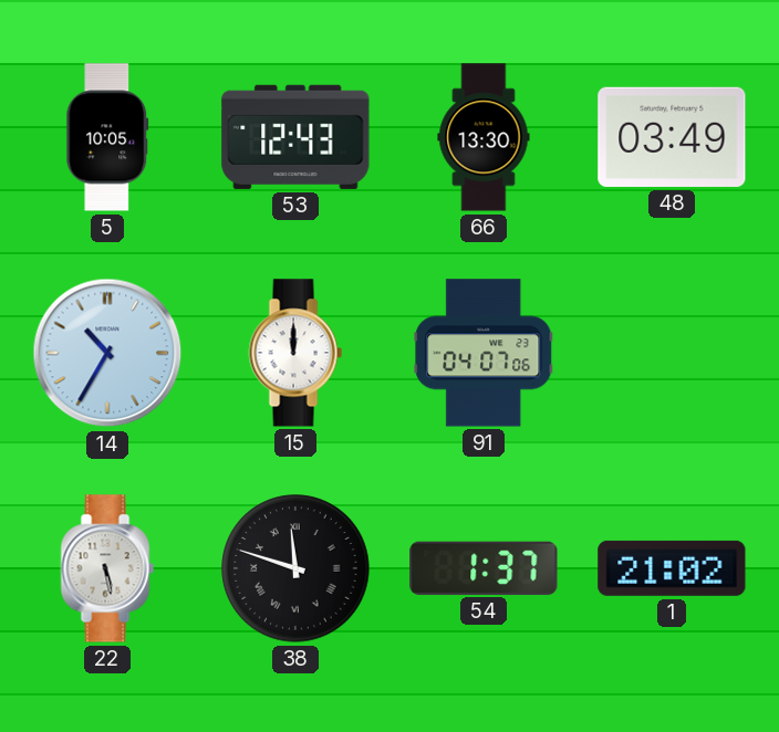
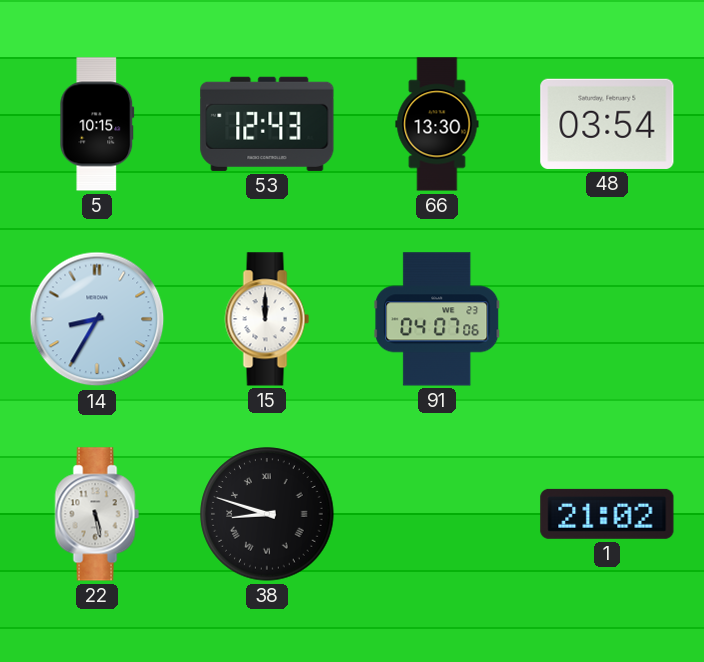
5: 10:05 -> 10:15
48: 03:49 -> 03:54
14: 10:35 -> 8:35
38: 11:48 -> 8:48
54: 1:37 -> none
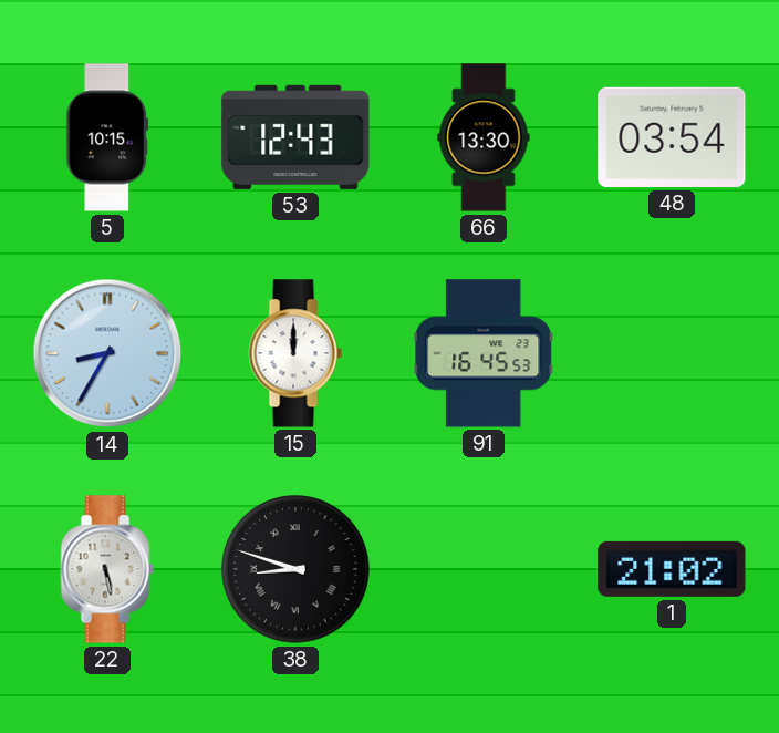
91: 04:07 -> 16:45
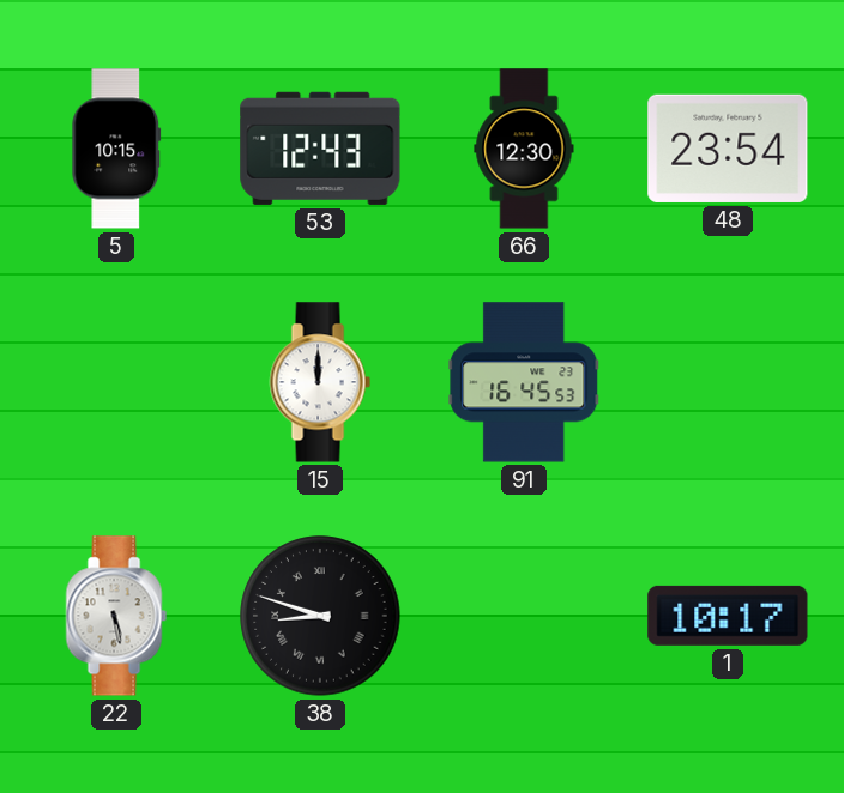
66: 13:30 -> 12:30
48: 03:54 -> 23:54
14: 8:35 -> none
1: 21:02 -> 10:17
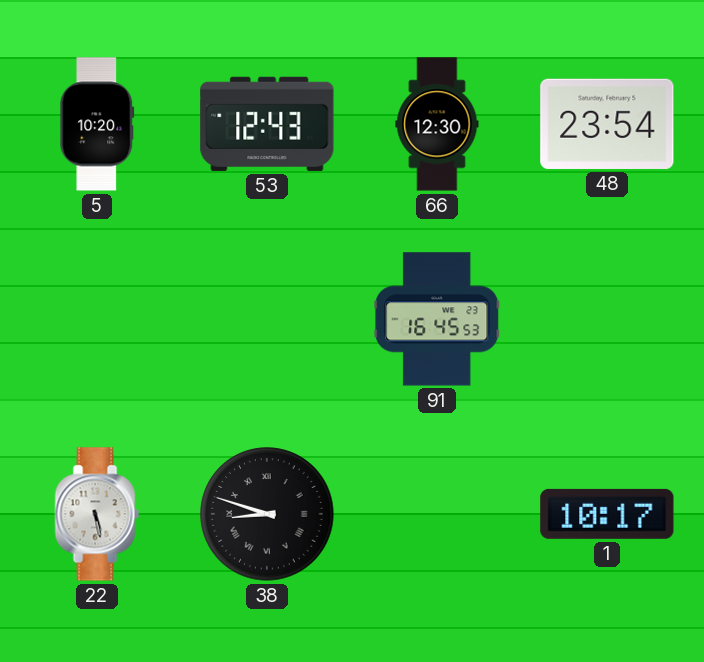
5: 10:15 -> 10:20
15: 12:00 -> none
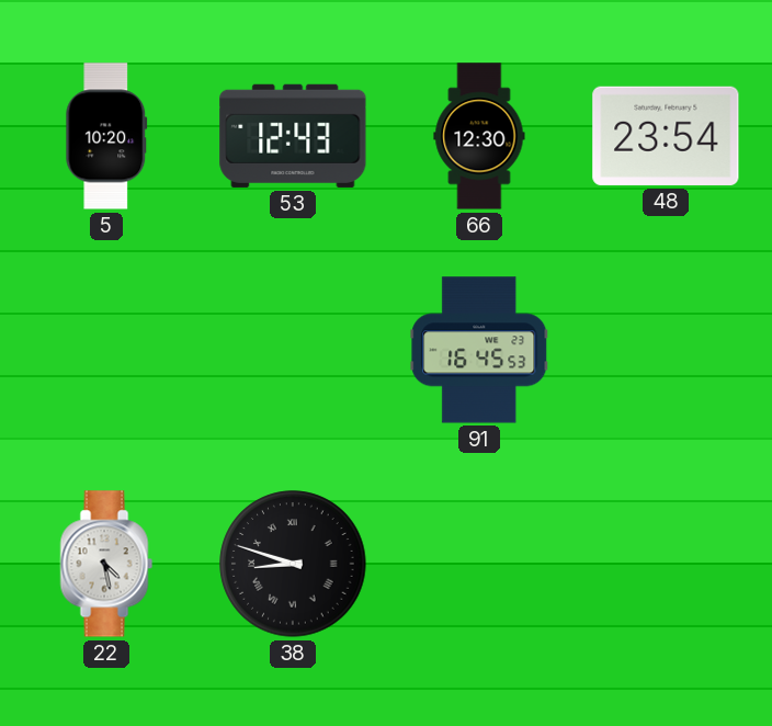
22: 5:28 -> 4:28
1: 10:17 -> none
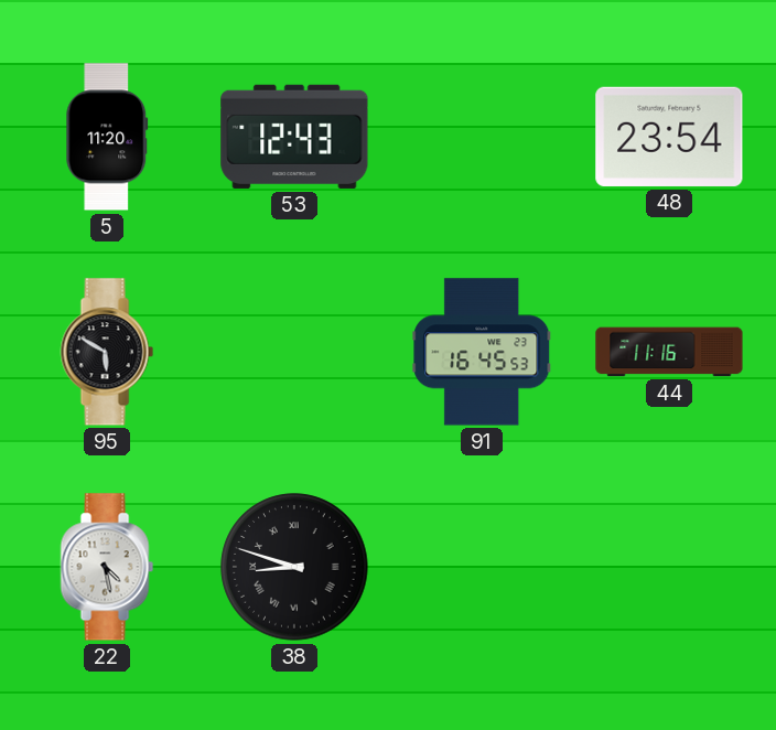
5: 10:20 -> 11:20
66: 12:30 -> none
95: none -> 5:50
44: none -> 11:16
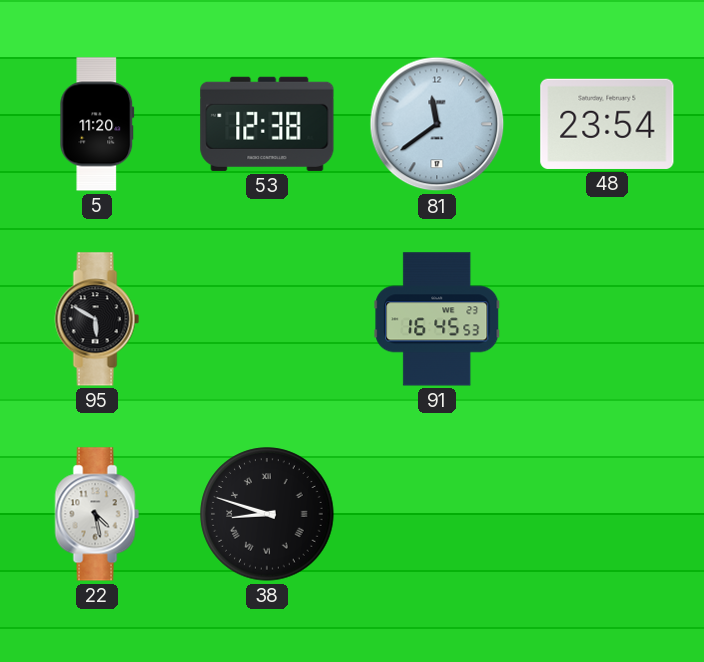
53: 12:43 -> 12:38
81: none -> 11:39
44: 11:16 -> none
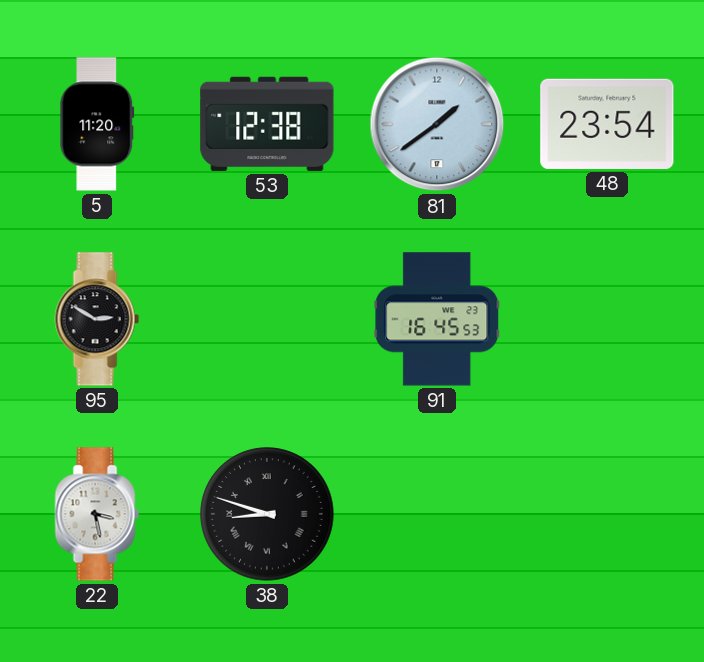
81: 11:39 -> 1:39
95: 5:50 -> 2:50
22: 4:28 -> 3:28
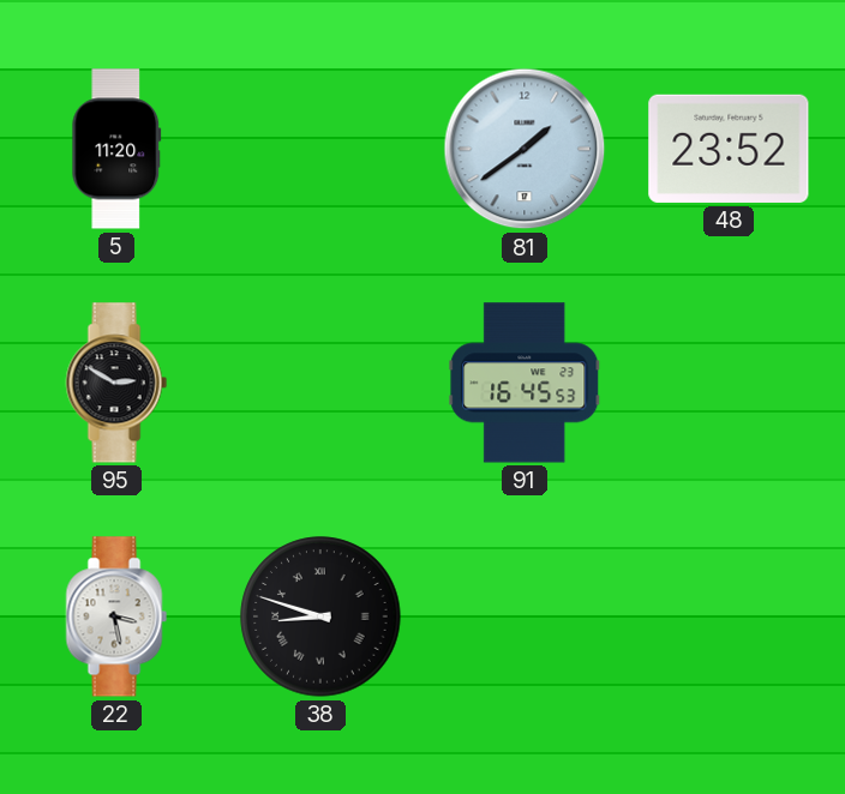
53: 12:38 -> none
48: 23:54 -> 23:52
